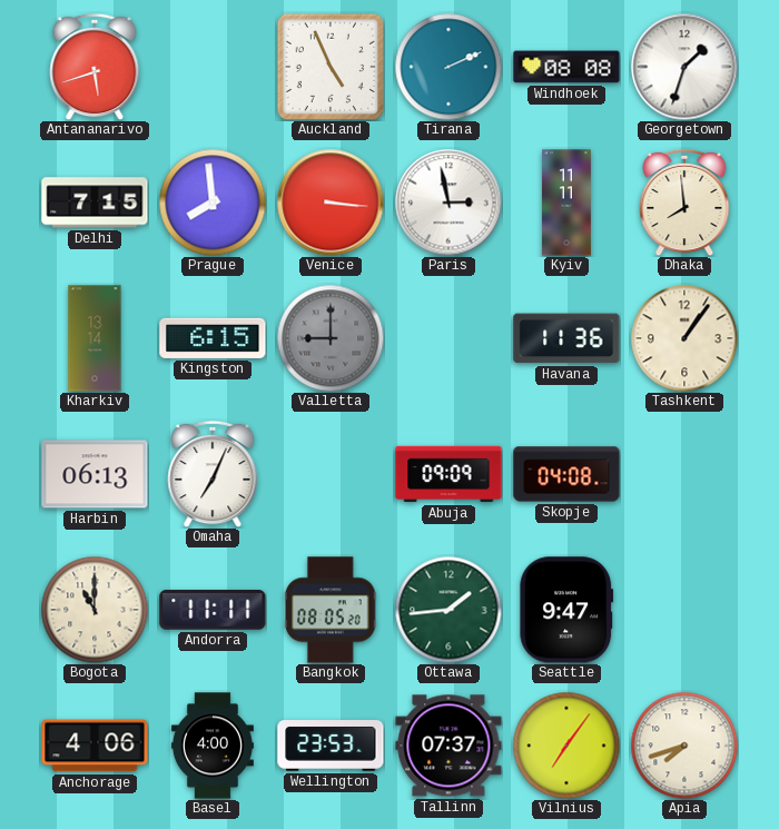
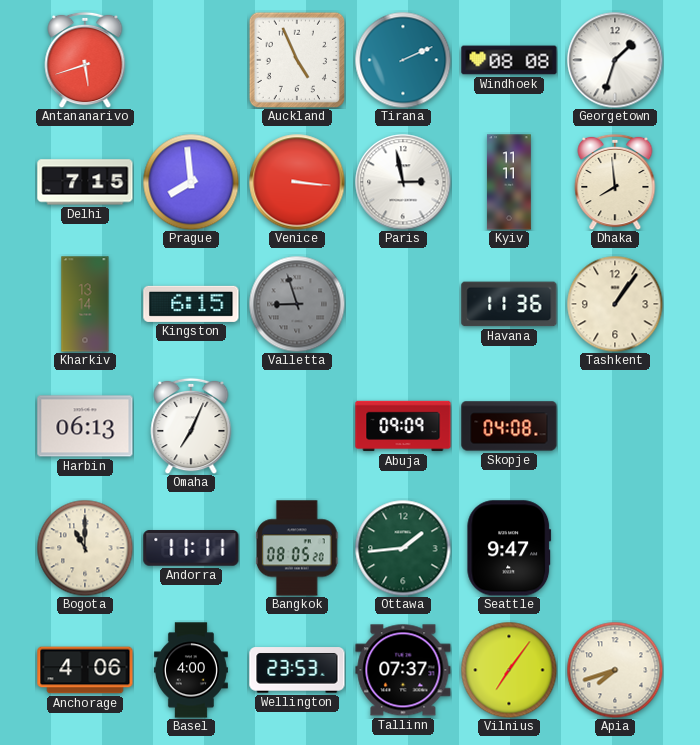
Valletta: 9:00 -> 8:57
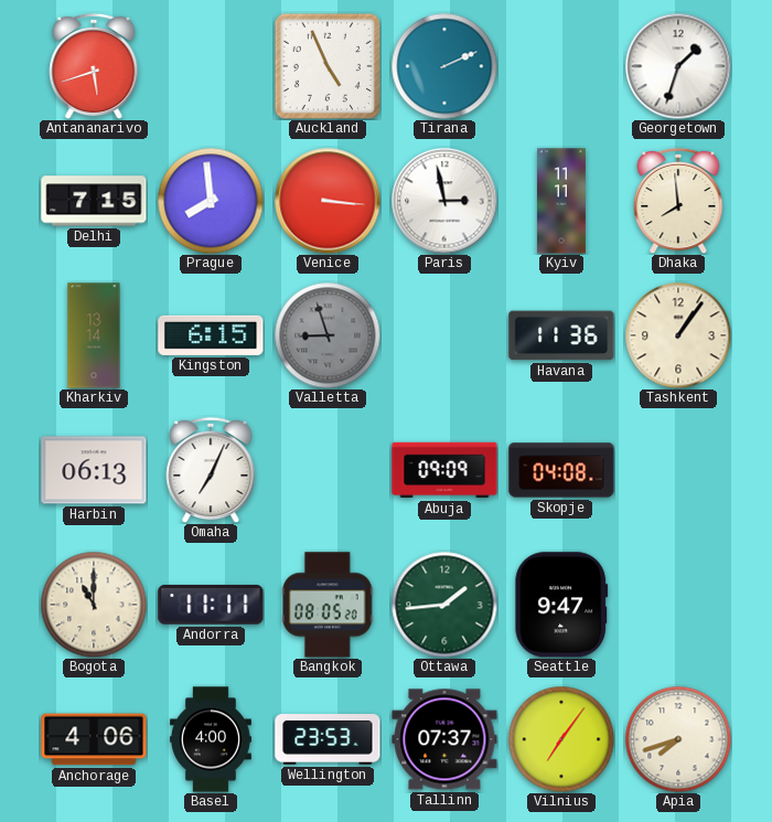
Windhoek: 08:08 -> none
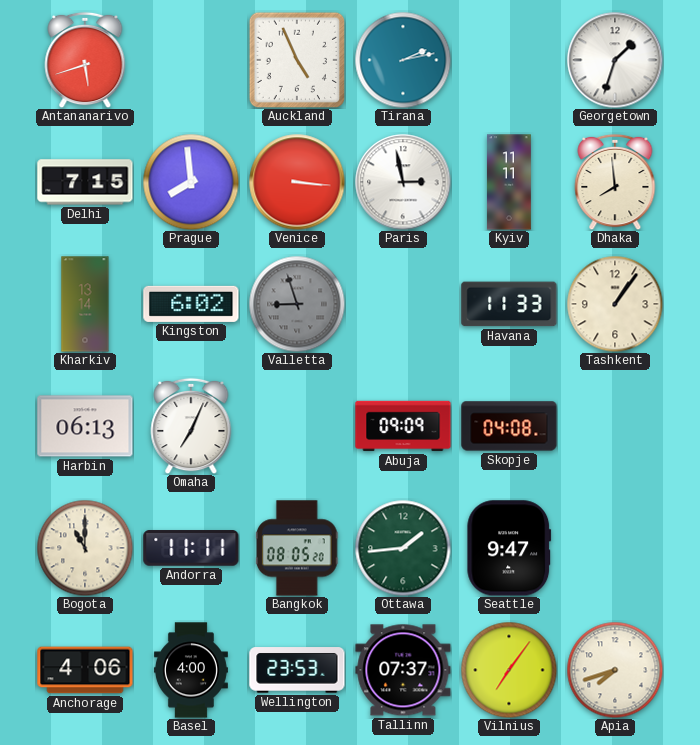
Tirana: 2:11 -> 2:13
Kingston: 6:15 -> 6:02
Havana: 11:36 -> 11:33
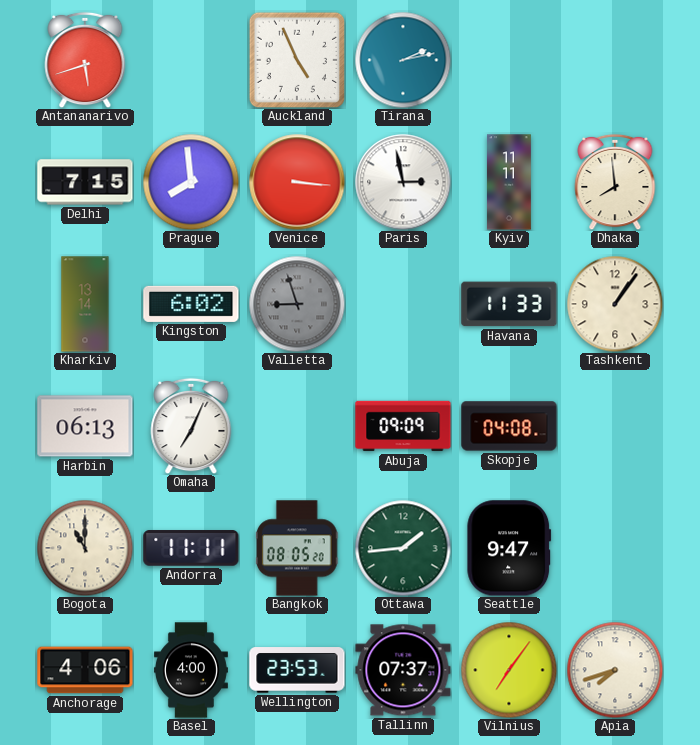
Georgetown: 1:33 -> none
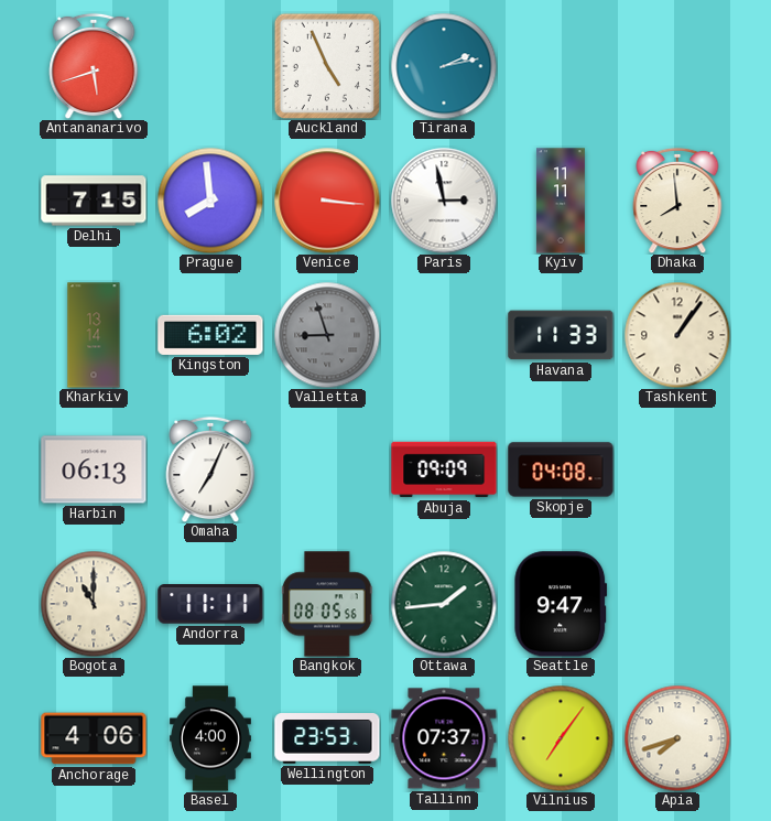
Bangkok: 08:05:20 -> 08:05:56
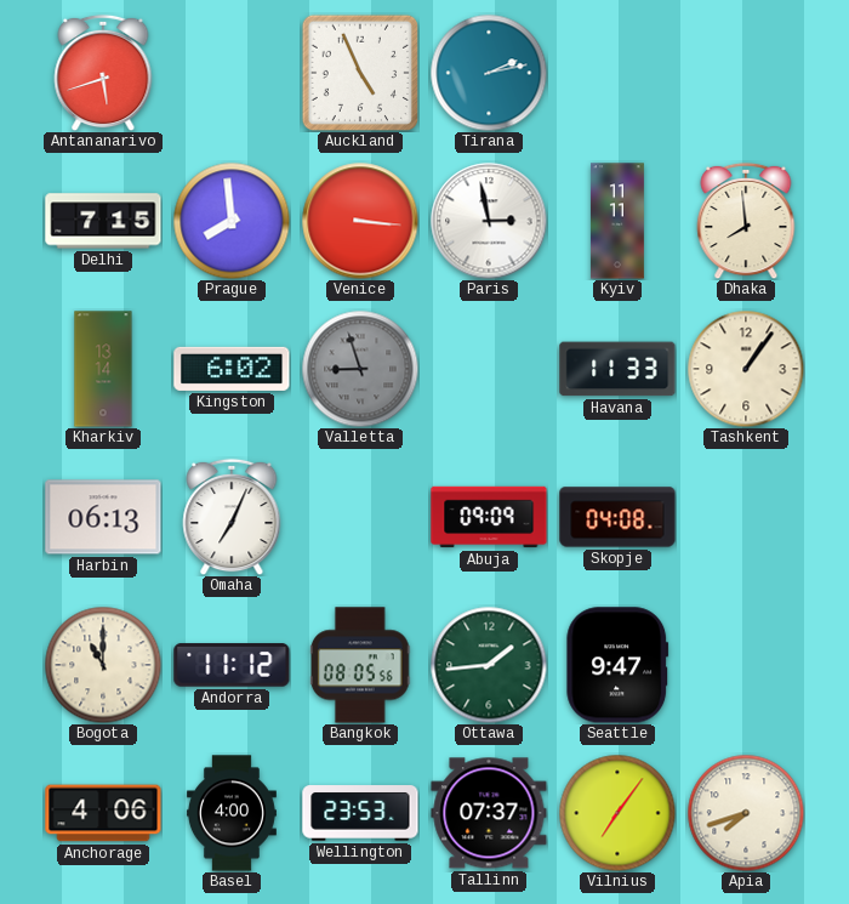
Andorra: 11:11 -> 11:12
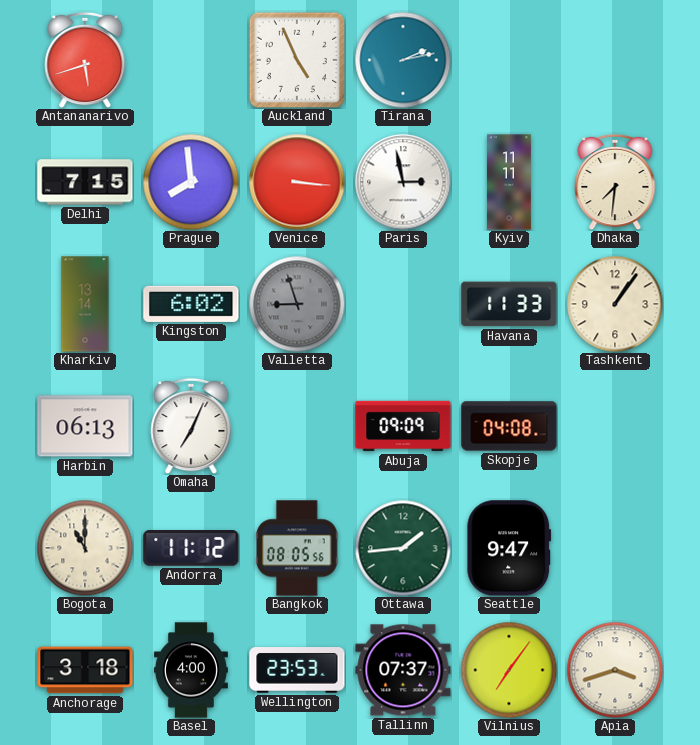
Dhaka: 7:59 -> 7:31
Anchorage: 4:06 -> 3:18
Apia: 7:42 -> 3:42
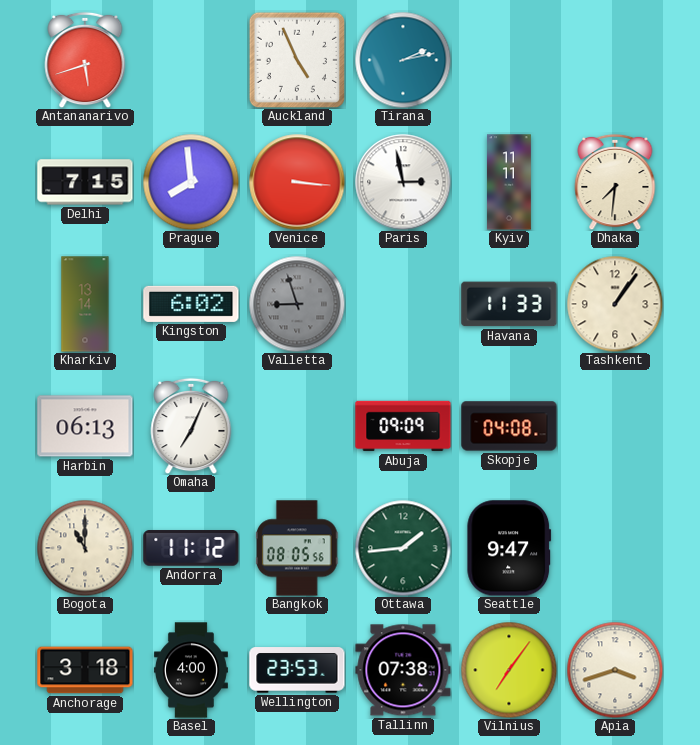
Tallinn: 07:37 -> 07:38
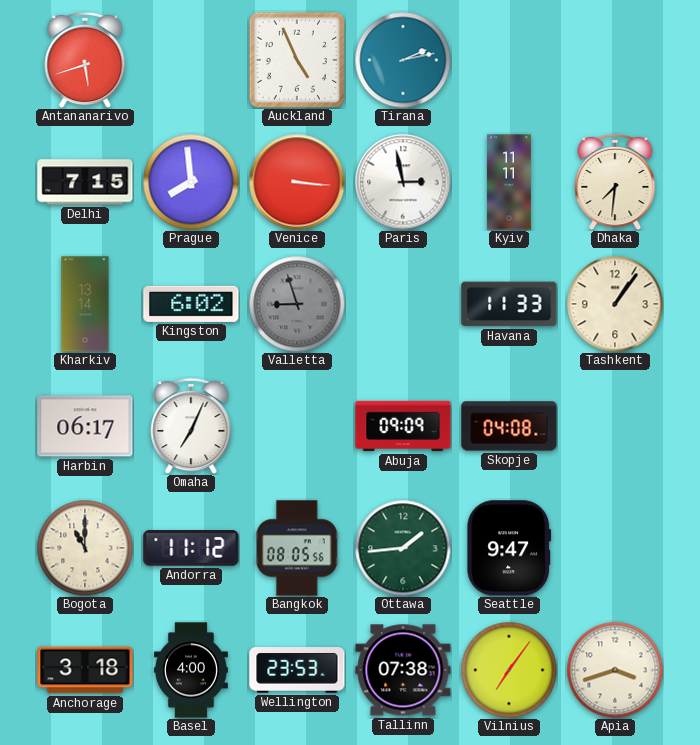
Harbin: 06:13 -> 06:17
